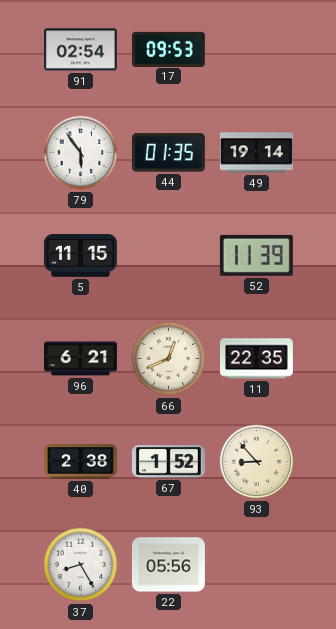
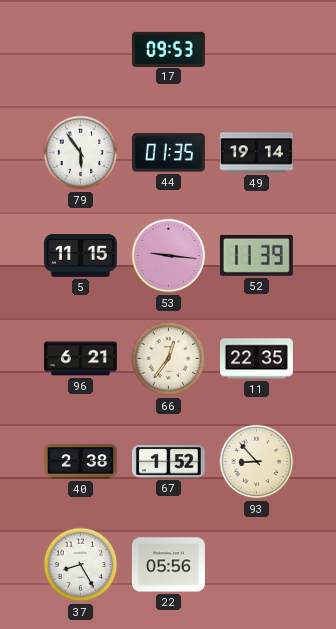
91: 02:54 -> none
53: none -> 9:16
66: 12:41 -> 12:36
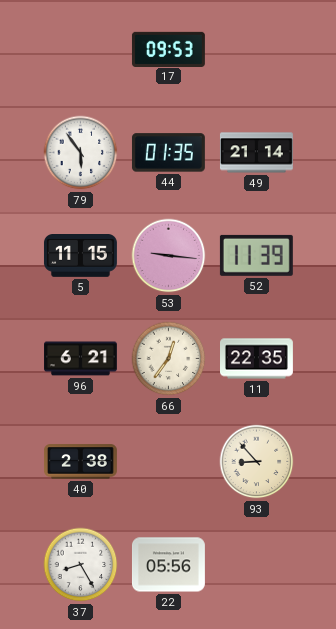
49: 19:14 -> 21:14
67: 1:52 -> none
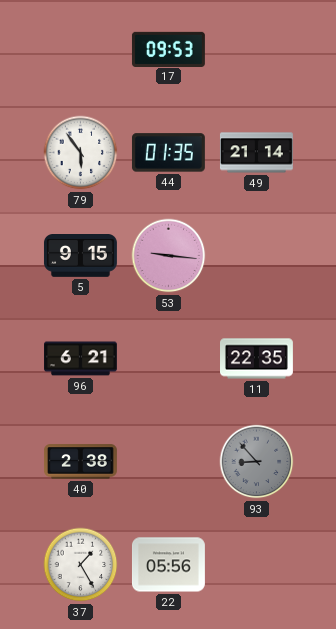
5: 11:15 -> 9:15
52: 11:39 -> none
66: 12:36 -> none
93 dial: cream -> grey
37: 8:25 -> 1:25
